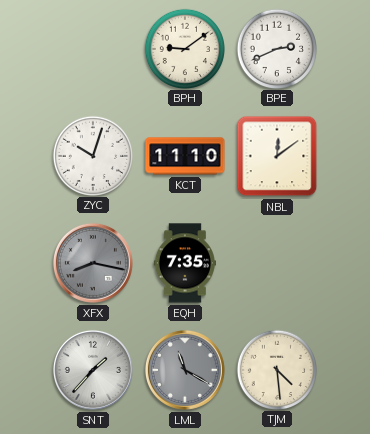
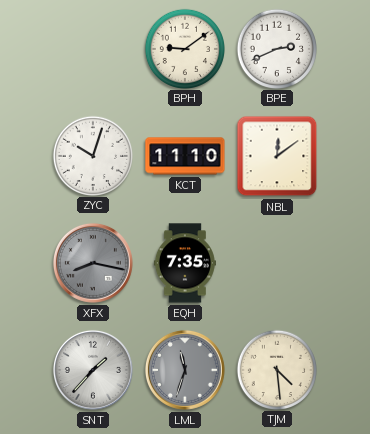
LML: 11:20 -> 11:33
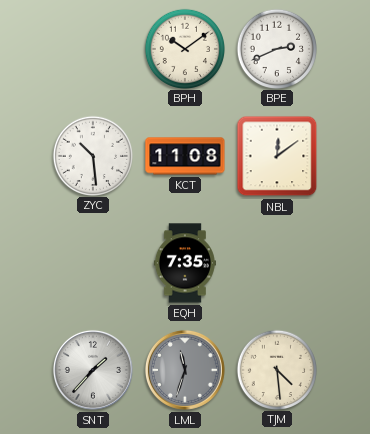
BPH: 9:09 -> 10:09
ZYC: 10:03 -> 10:29
KCT: 11:10 -> 11:08
XFX: 8:17 -> none
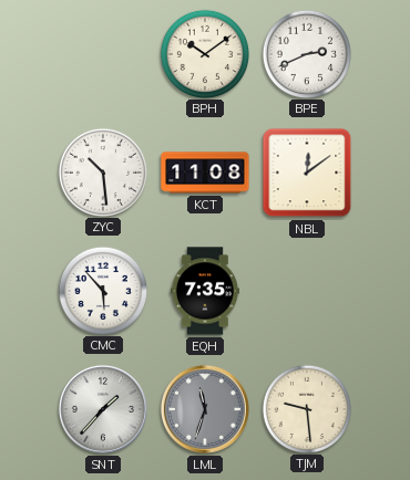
CMC: none -> 5:53
TJM: 4:29 -> 9:29
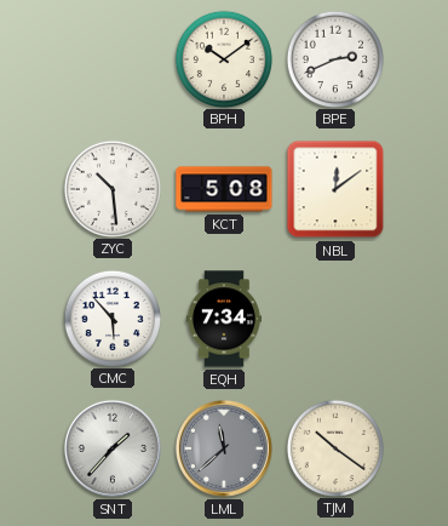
KCT: 11:08 -> 5:08
EQH: 7:35 -> 7:34
LML: 11:33 -> 11:38
TJM: 9:29 -> 10:21
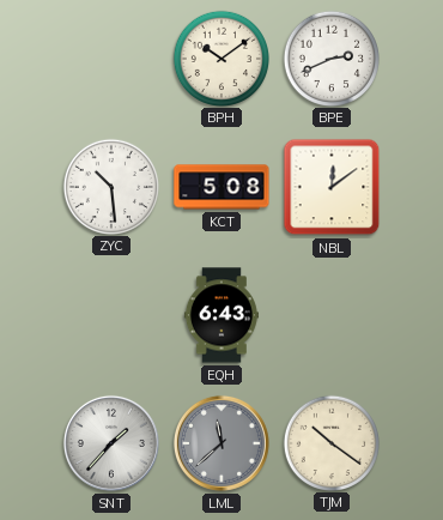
CMC: 5:53 -> none
EQH: 7:34 -> 6:43
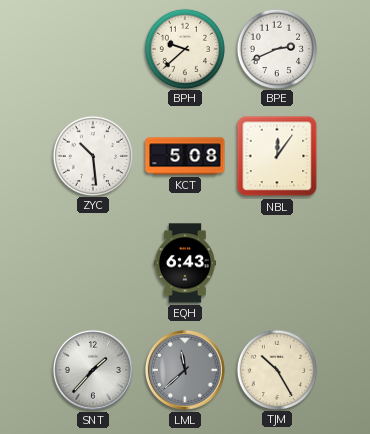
BPH: 10:09 -> 9:38
NBL: 12:09 -> 12:06
TJM: 10:21 -> 10:25
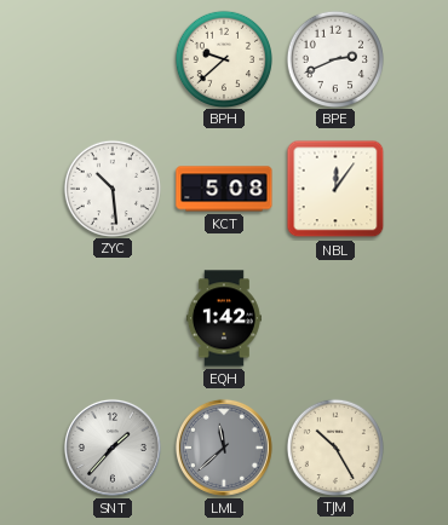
EQH: 6:43 -> 1:42
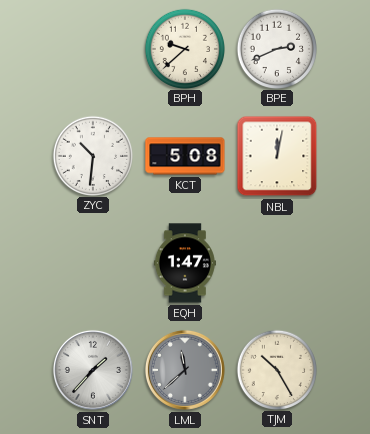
ZYC: 10:29 -> 10:31
NBL: 12:06 -> 12:02
EQH: 1:42 -> 1:47
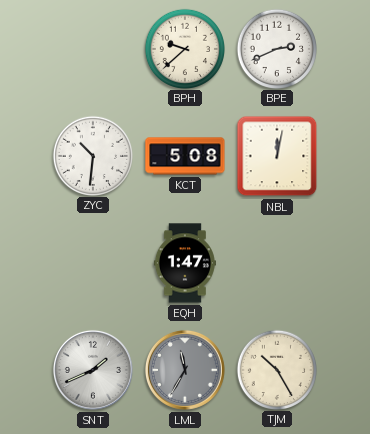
SNT: 1:37 -> 1:41
LML: 11:38 -> 11:35
